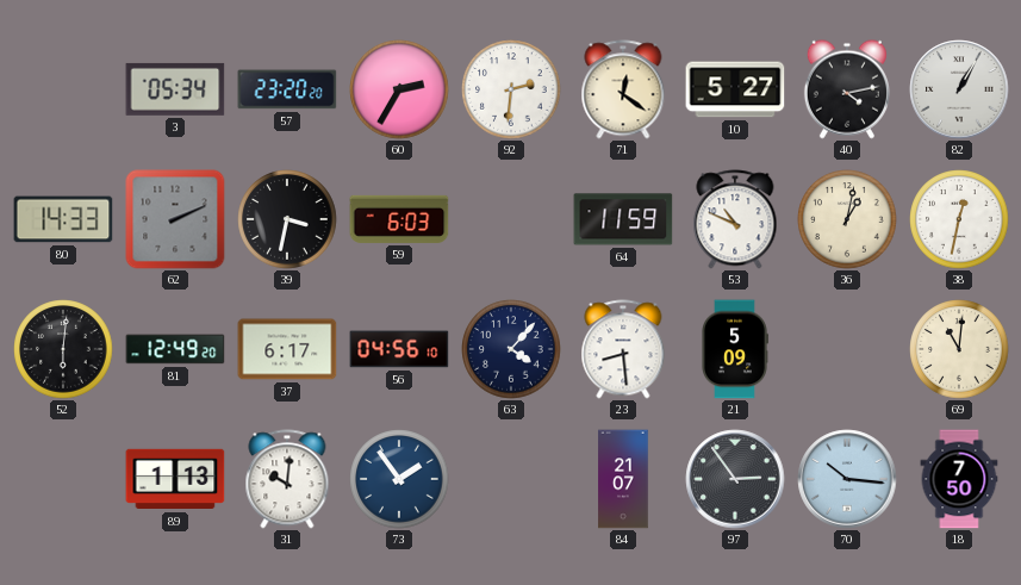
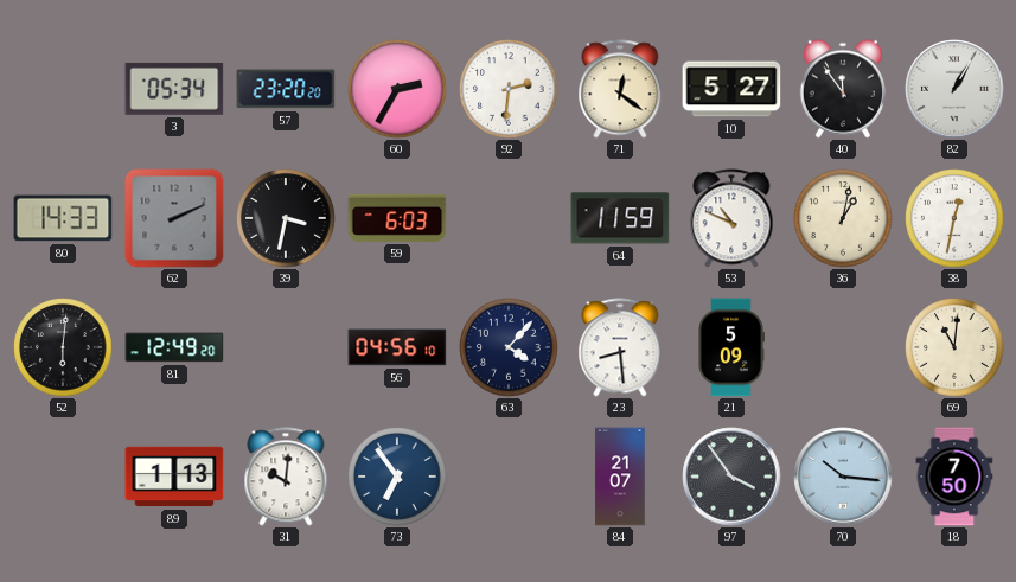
40: 4:13 -> 11:54
37: 6:17 -> none
73: 1:54 -> 6:54
97: 2:54 -> 3:54
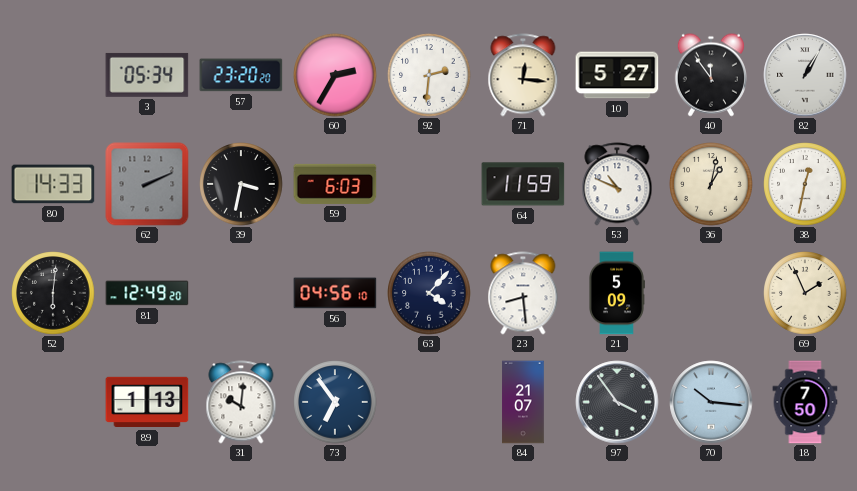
71: 12:21 -> 12:16
69: 11:01 -> 1:56
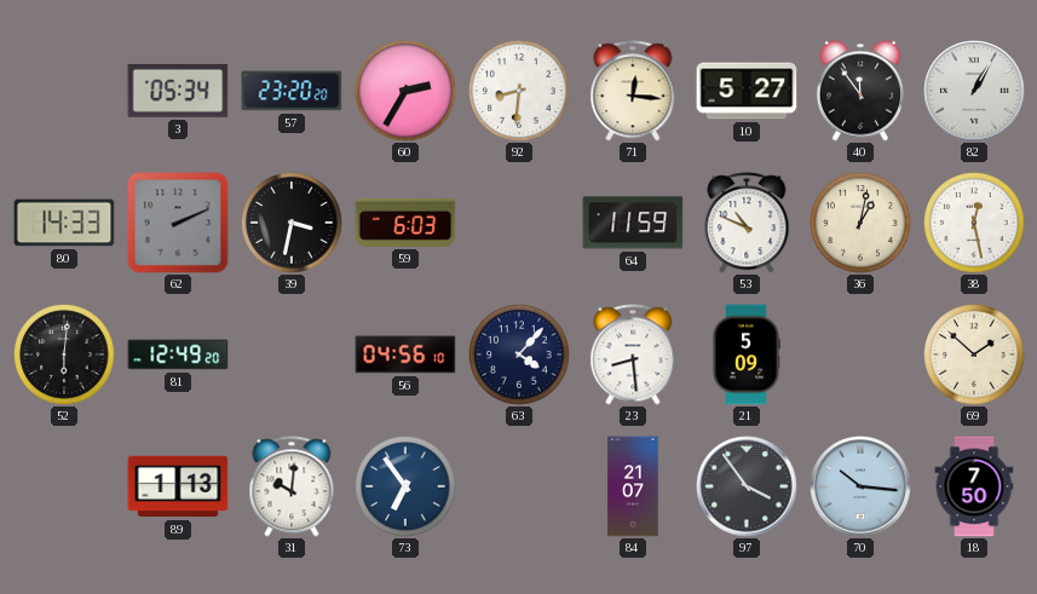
92: 2:31 -> 8:31
38: 12:32 -> 12:28
69: 1:56 -> 1:52
